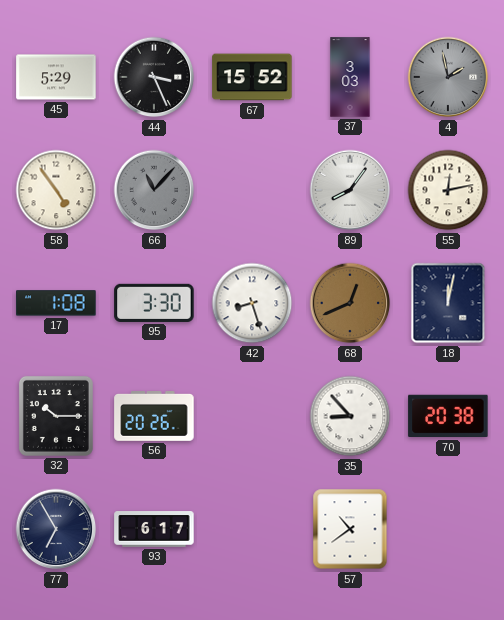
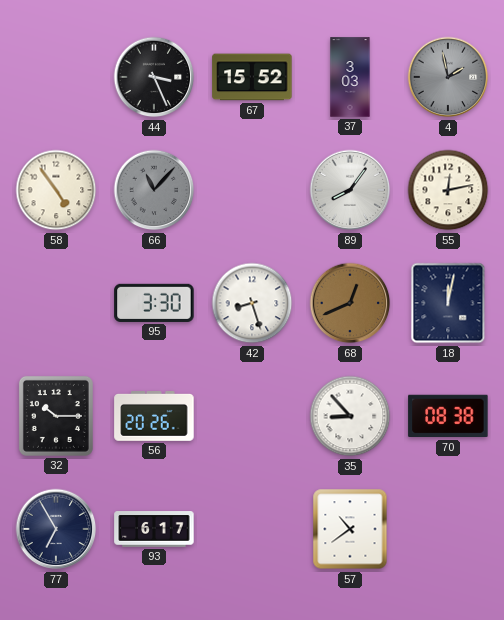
45: 5:29 -> none
17: 1:08 -> none
70: 20:38 -> 08:38
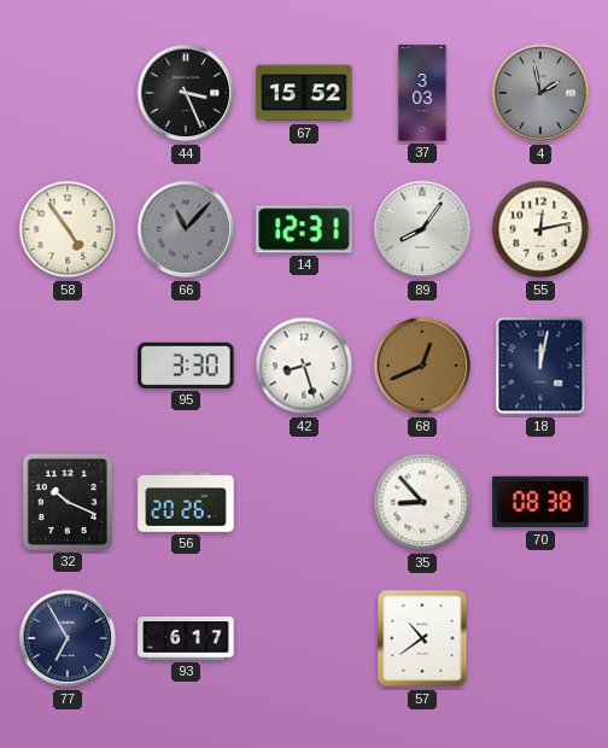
14: none -> 12:31
32: 10:15 -> 10:19
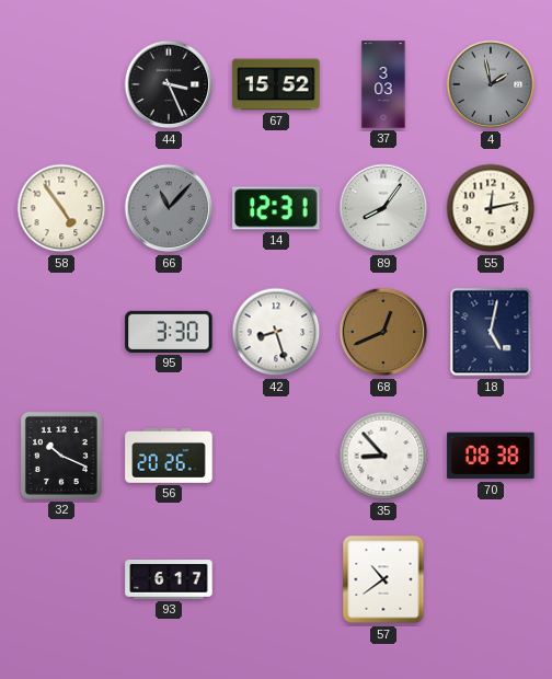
18: 12:02 -> 5:02
77: 6:55 -> none
